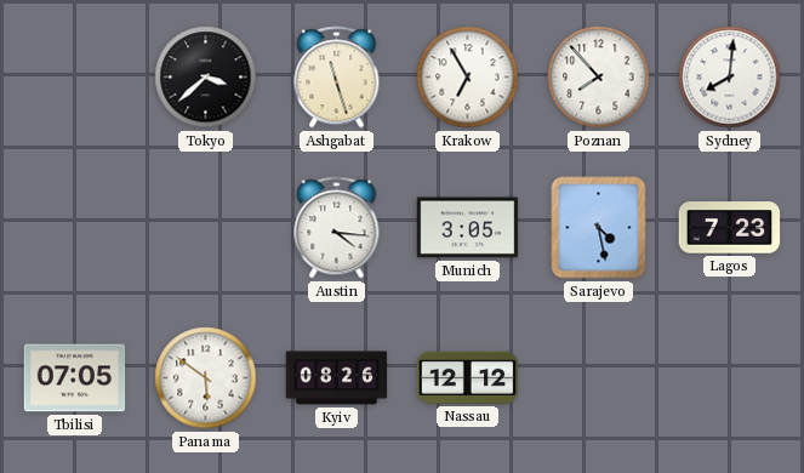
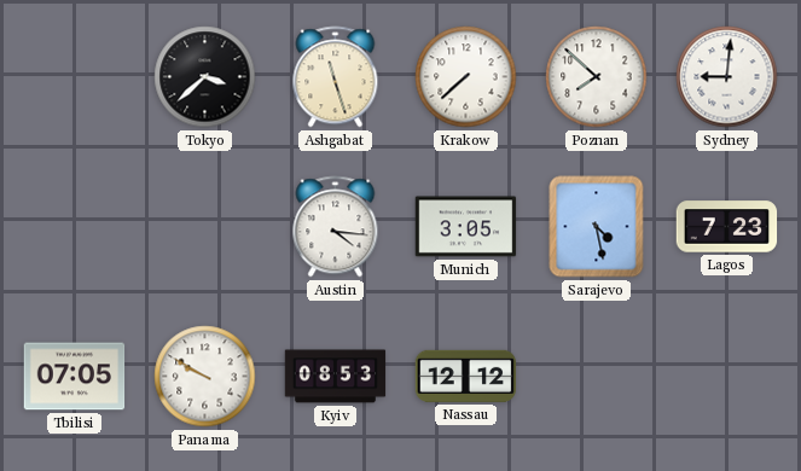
Krakow: 6:55 -> 7:38
Poznan: 7:53 -> 7:52
Sydney: 8:01 -> 9:01
Panama: 5:51 -> 9:50
Kyiv: 08:26 -> 08:53
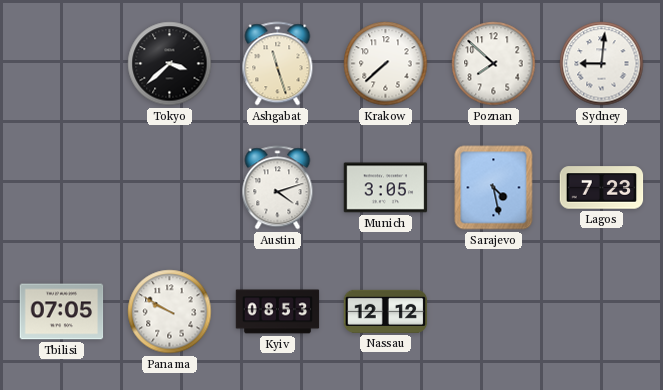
Austin: 4:16 -> 4:12
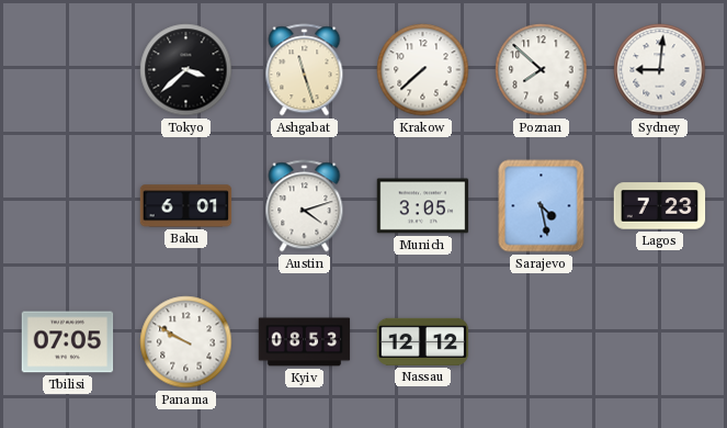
Baku: none -> 6:01
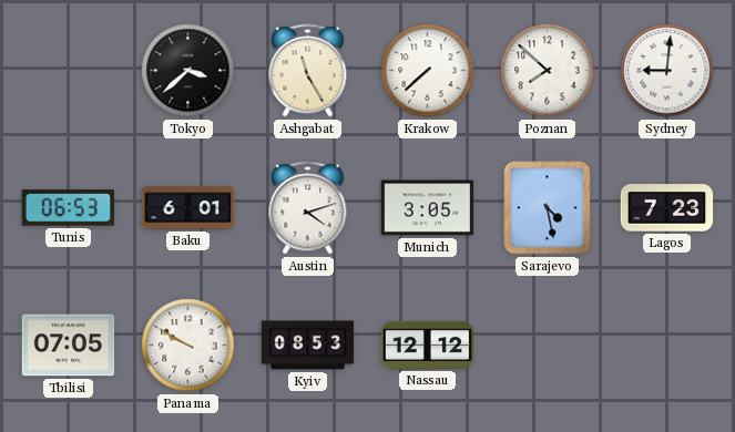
Ashgabat: 11:27 -> 11:25
Tunis: none -> 06:53
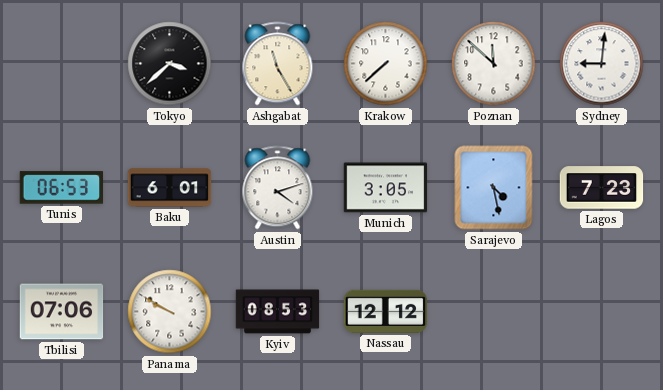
Poznan: 7:52 -> 11:52
Tbilisi: 07:05 -> 07:06
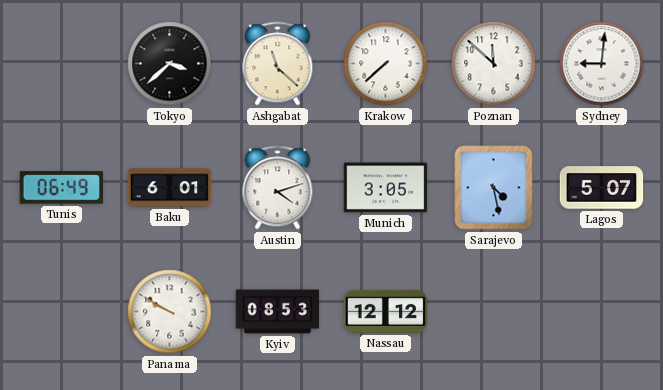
Ashgabat: 11:25 -> 11:22
Tunis: 06:53 -> 06:49
Lagos: 7:23 -> 5:07
Tbilisi: 07:06 -> none
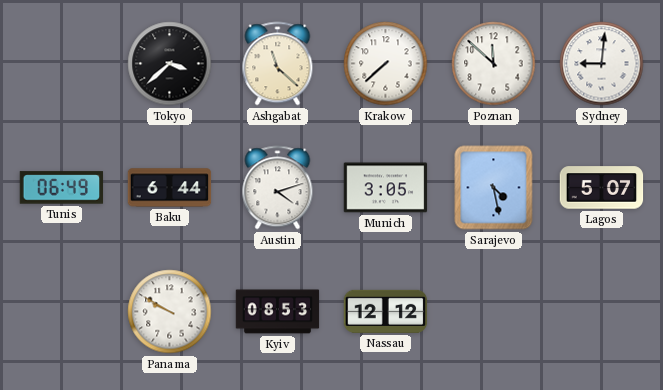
Baku: 6:01 -> 6:44
